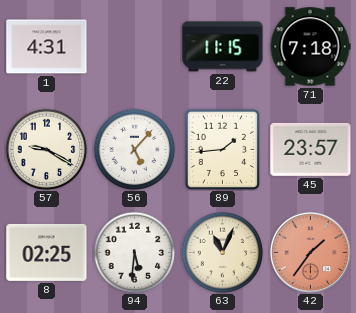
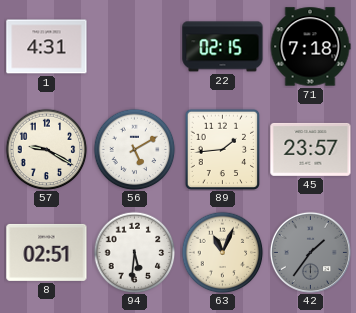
22: 11:15 -> 02:15
56: 5:07 -> 5:10
8: 02:25 -> 02:51
42 dial: salmon -> grey
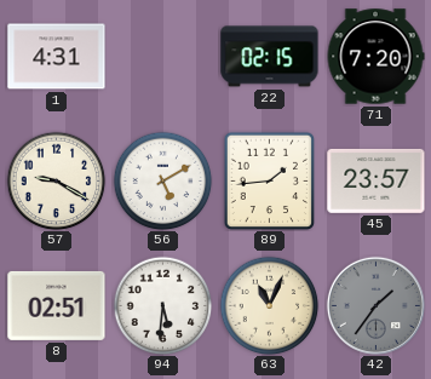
71: 7:18 -> 7:20
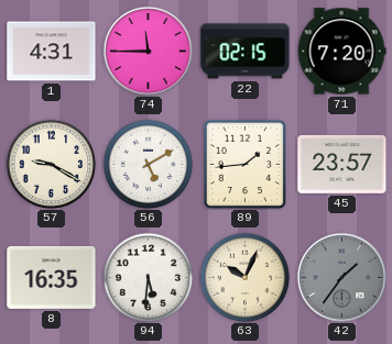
74: none -> 11:45
8: 02:51 -> 16:35
63: 11:04 -> 10:04
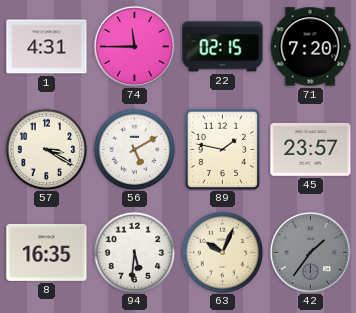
57: 9:20 -> 3:20
89: 1:44 -> 1:47
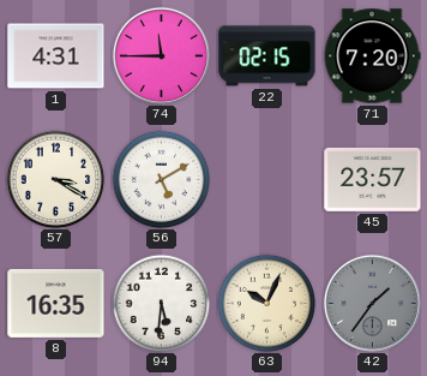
89: 1:47 -> none
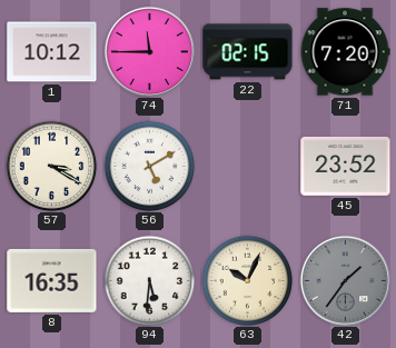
1: 4:31 -> 10:12
45: 23:57 -> 23:52
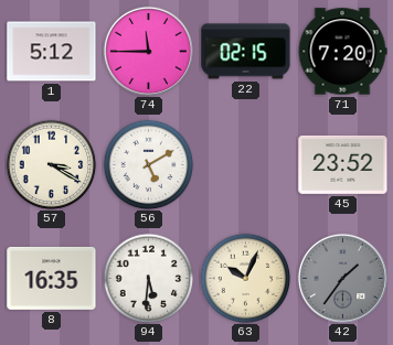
1: 10:12 -> 5:12
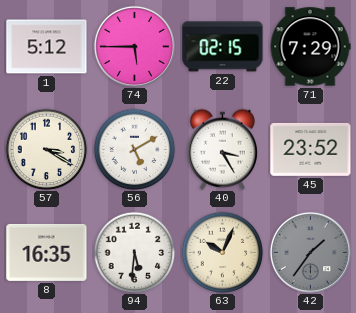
74: 11:45 -> 5:45
71: 7:20 -> 7:29
40: none -> 3:25
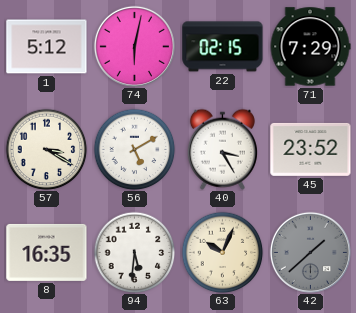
74: 5:45 -> 6:02
42: 1:36 -> 1:38
